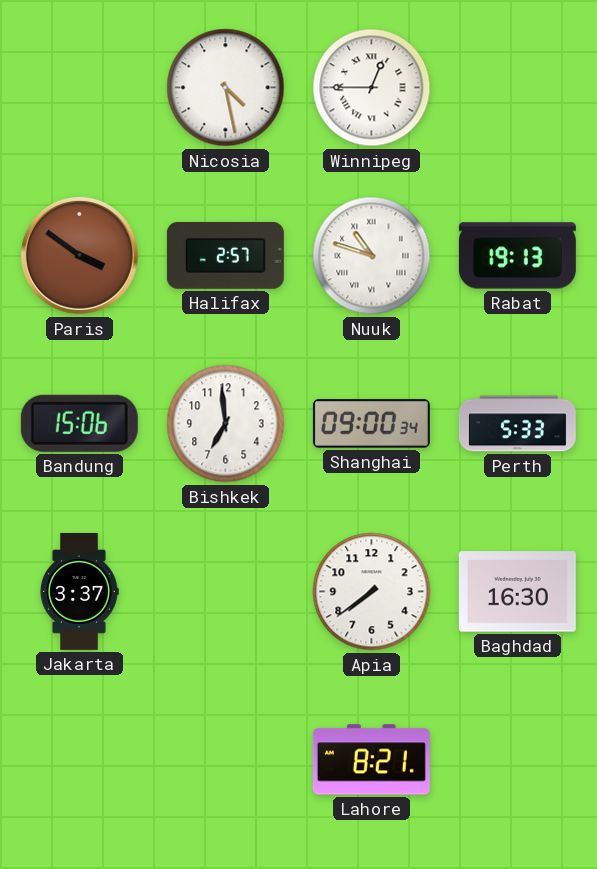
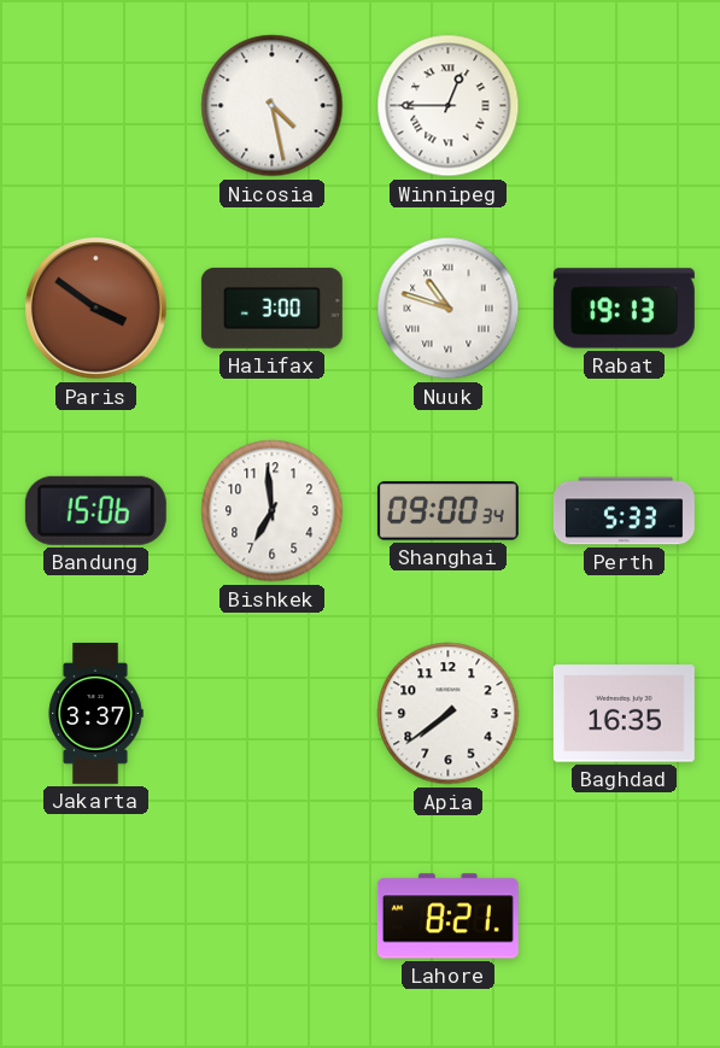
Halifax: 2:57 -> 3:00
Baghdad: 16:30 -> 16:35
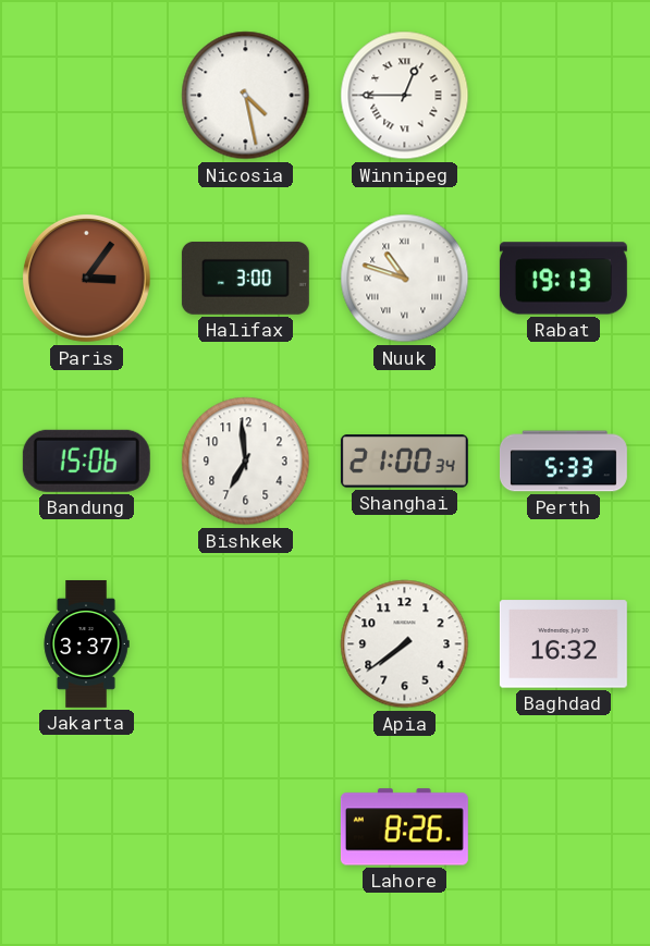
Paris: 3:51 -> 3:06
Shanghai: 09:00 -> 21:00
Baghdad: 16:35 -> 16:32
Lahore: 8:21 -> 8:26
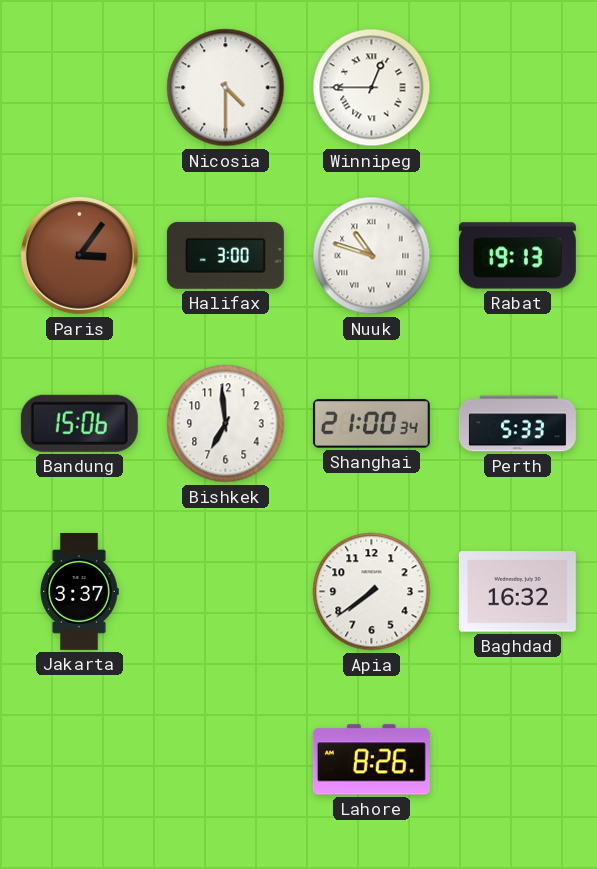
Nicosia: 4:28 -> 4:30
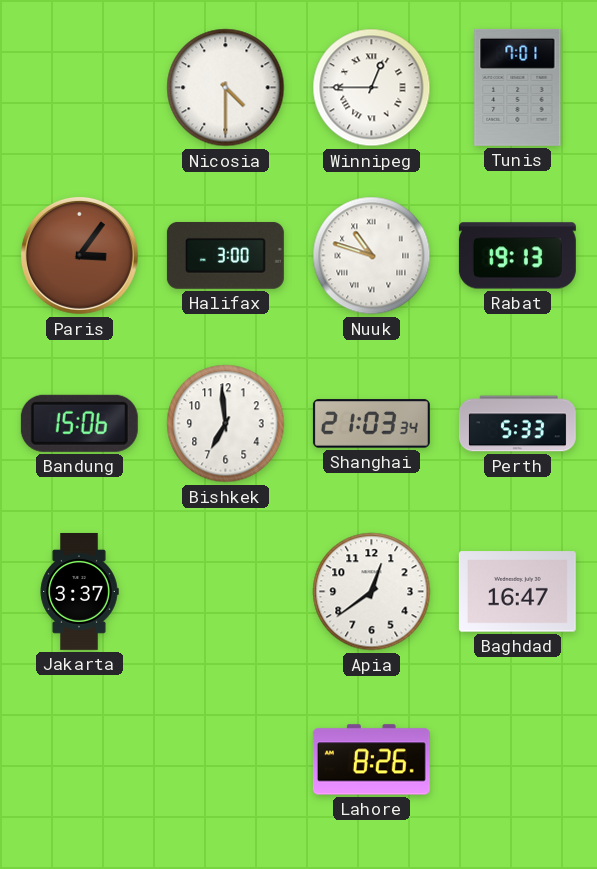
Tunis: none -> 7:01
Shanghai: 21:00 -> 21:03
Apia: 7:39 -> 12:39
Baghdad: 16:32 -> 16:47
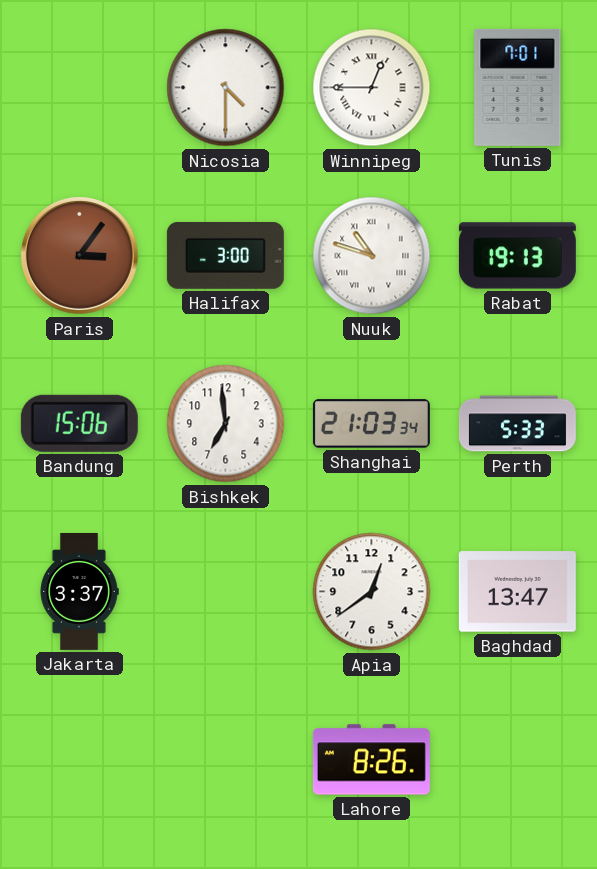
Baghdad: 16:47 -> 13:47
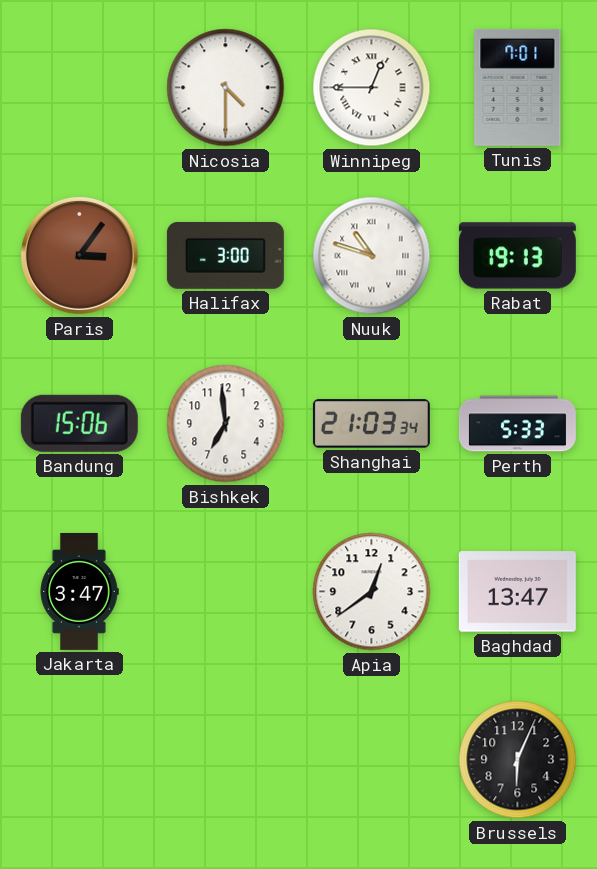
Jakarta: 3:37 -> 3:47
Lahore: 8:26 -> none
Brussels: none -> 6:04
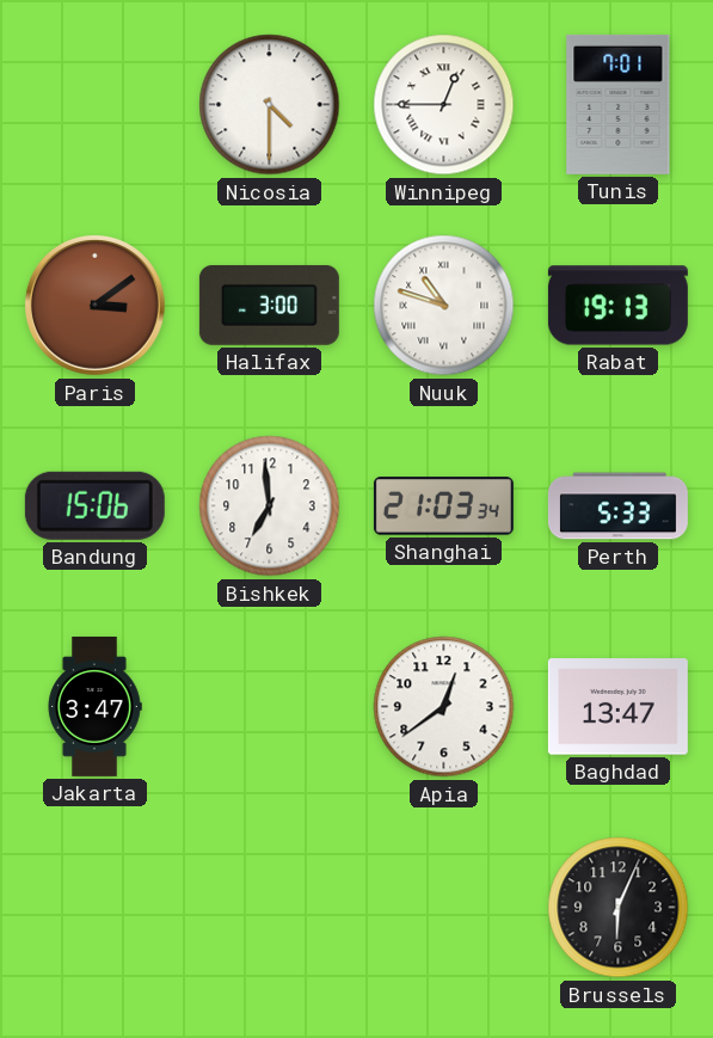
Paris: 3:06 -> 3:09
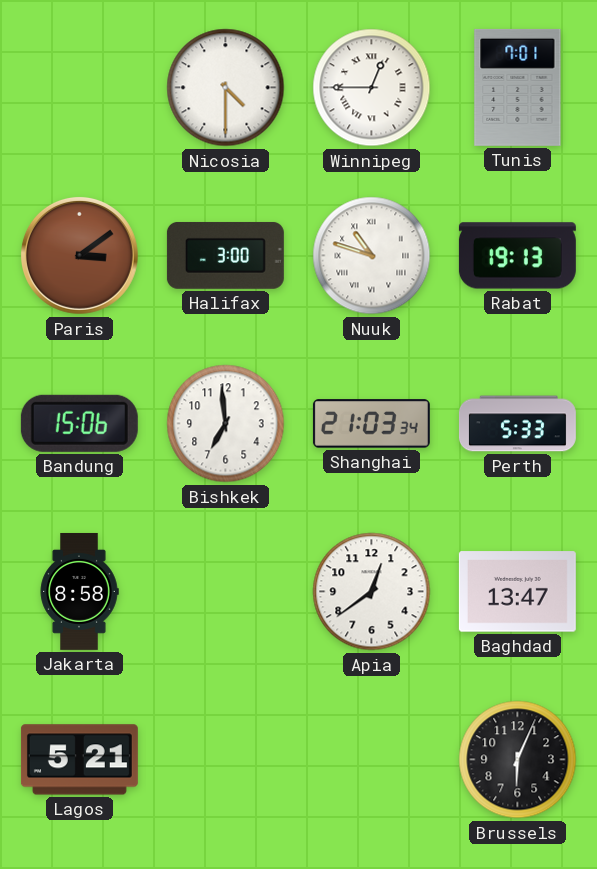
Jakarta: 3:47 -> 8:58
Lagos: none -> 5:21
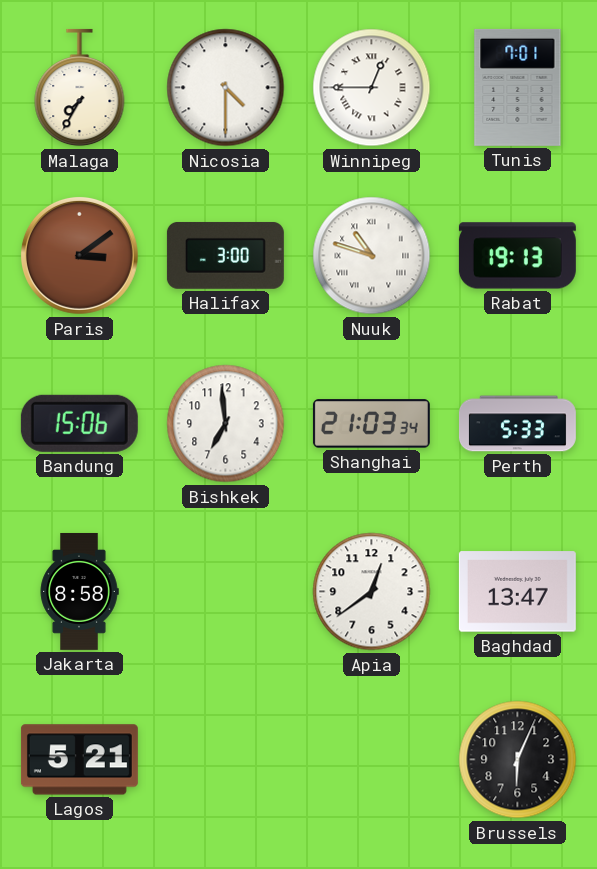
Malaga: none -> 7:35
